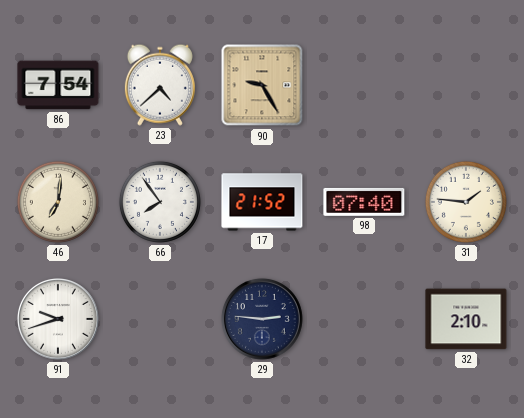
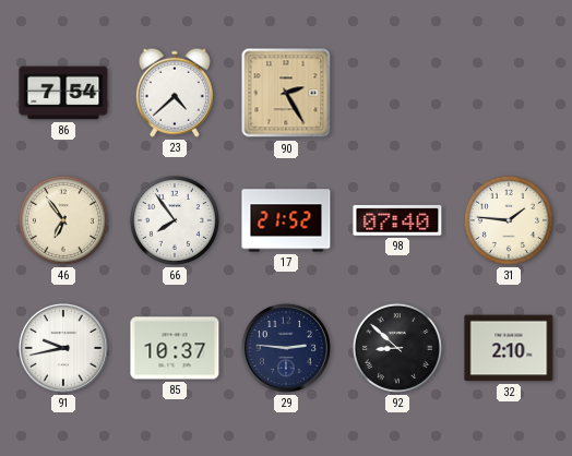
90: 9:25 -> 2:25
46: 7:01 -> 6:54
91: 9:42 -> 9:43
85: none -> 10:37
92: none -> 8:52
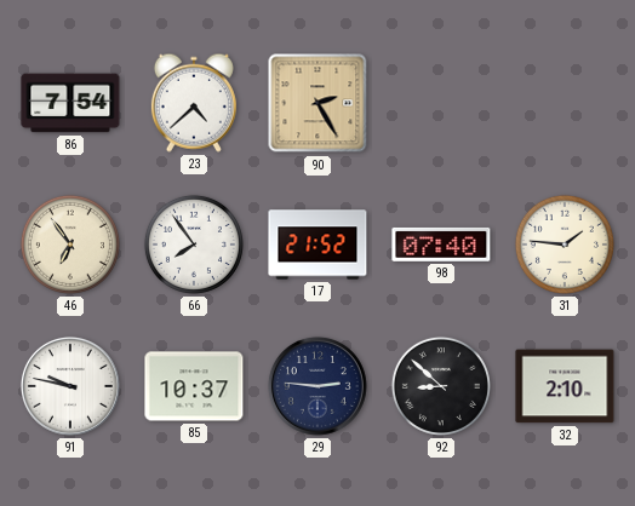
91: 9:43 -> 9:47
